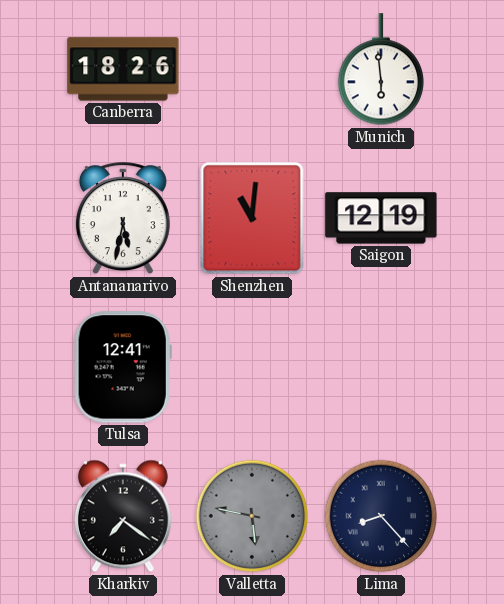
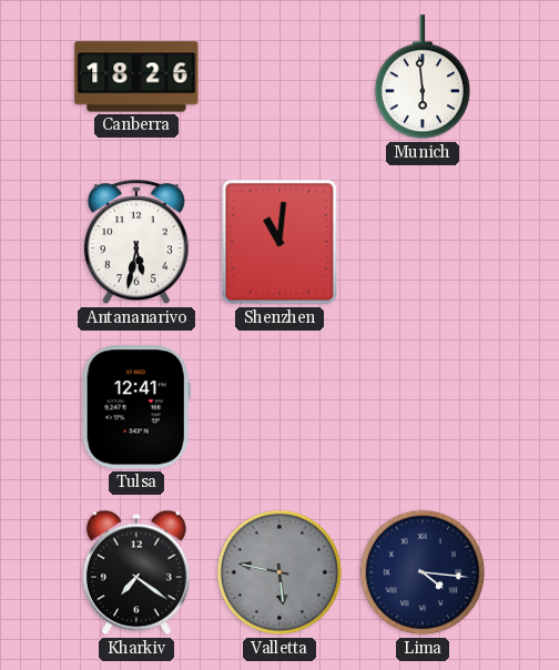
Saigon: 12:19 -> none
Lima: 8:23 -> 4:16
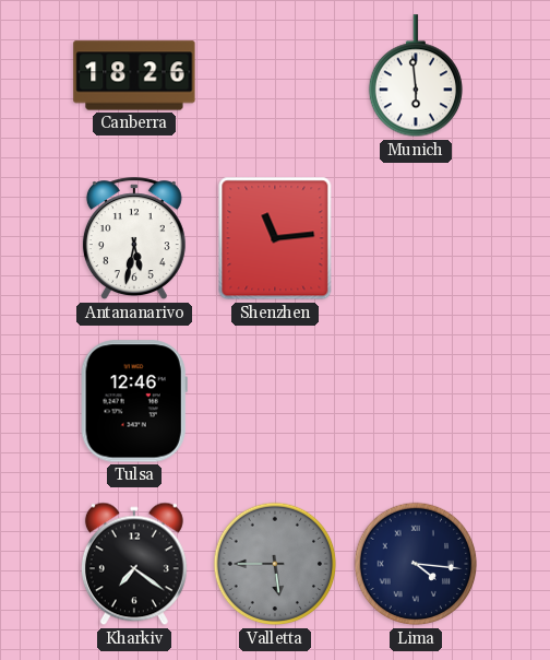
Shenzhen: 11:01 -> 11:14
Tulsa: 12:41 -> 12:46
Valletta: 5:47 -> 5:45
